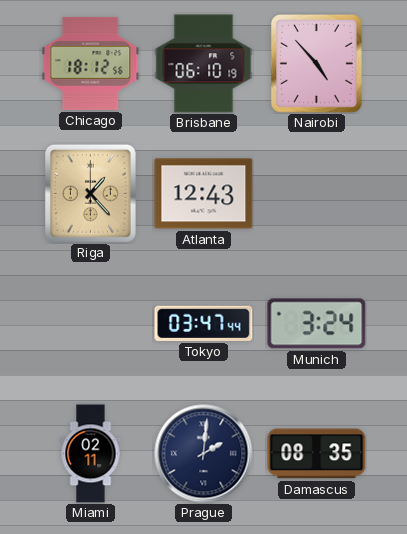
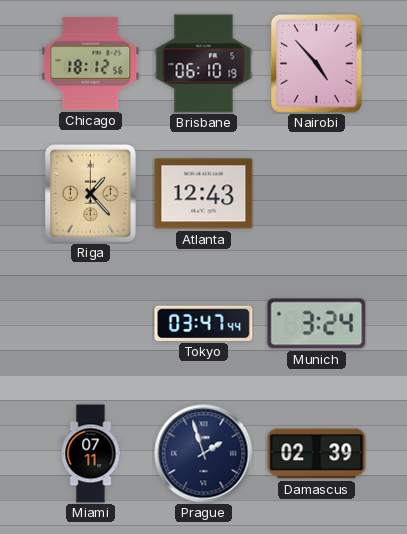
Miami: 02:11 -> 07:11
Prague: 2:01 -> 1:57
Damascus: 08:35 -> 02:39
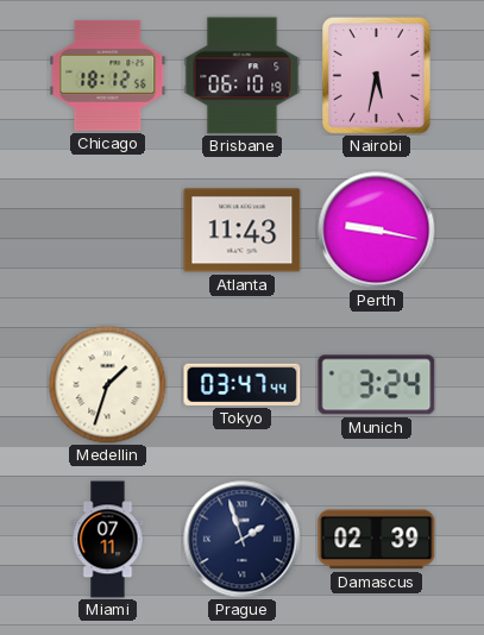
Nairobi: 4:53 -> 5:32
Riga: 1:23 -> none
Atlanta: 12:43 -> 11:43
Perth: none -> 9:17
Medellin: none -> 1:33
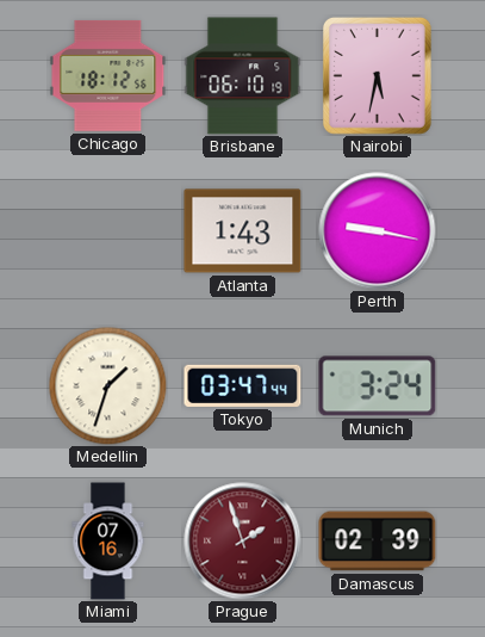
Atlanta: 11:43 -> 1:43
Miami: 07:11 -> 07:16
Prague dial: navy -> burgundy
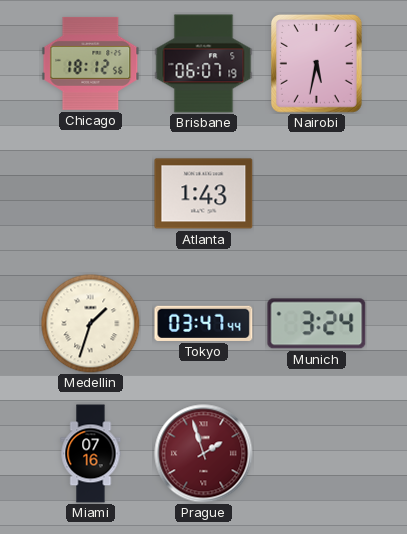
Brisbane: 06:10 -> 06:07
Perth: 9:17 -> none
Damascus: 02:39 -> none
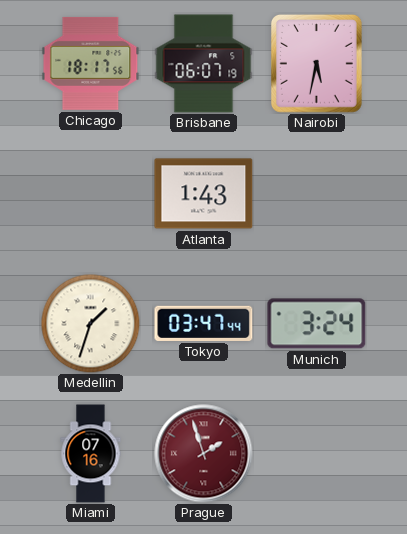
Chicago: 18:12 -> 18:17
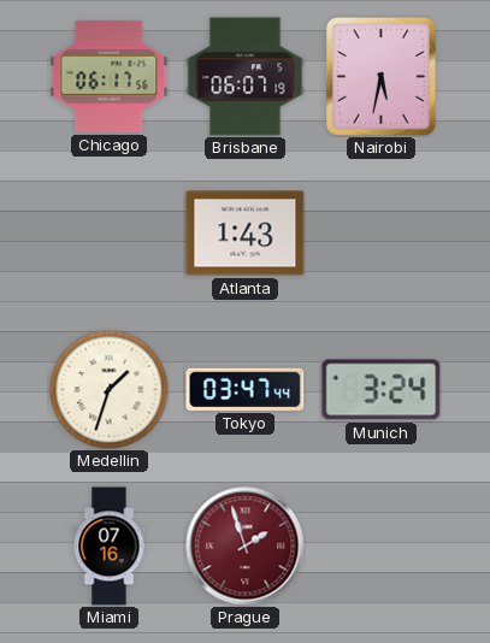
Chicago: 18:17 -> 06:17
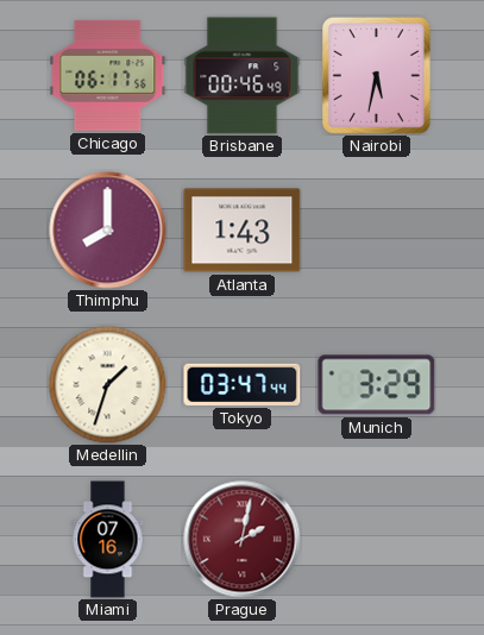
Brisbane: 06:07 -> 00:46
Thimphu: none -> 8:00
Munich: 3:24 -> 3:29
Prague: 1:57 -> 2:02
